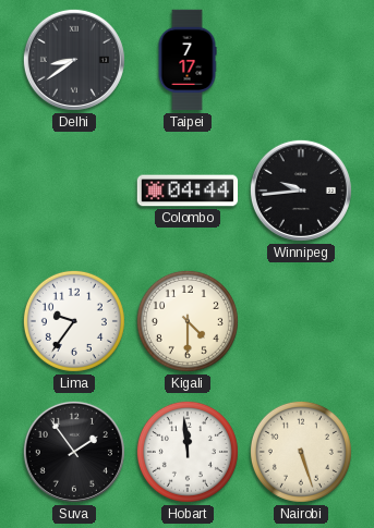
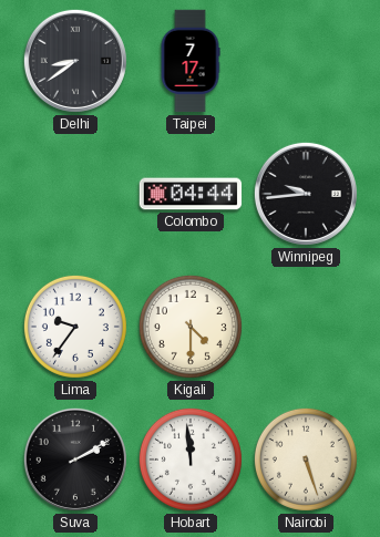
Suva: 1:54 -> 2:10
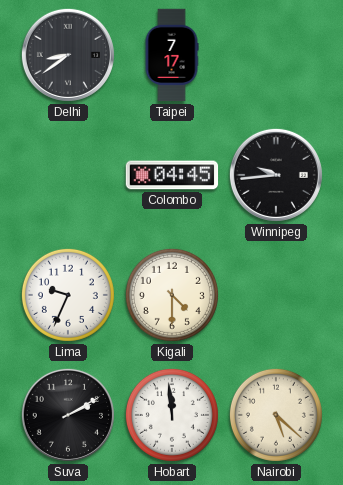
Colombo: 04:44 -> 04:45
Lima: 9:36 -> 9:34
Nairobi: 5:27 -> 5:22
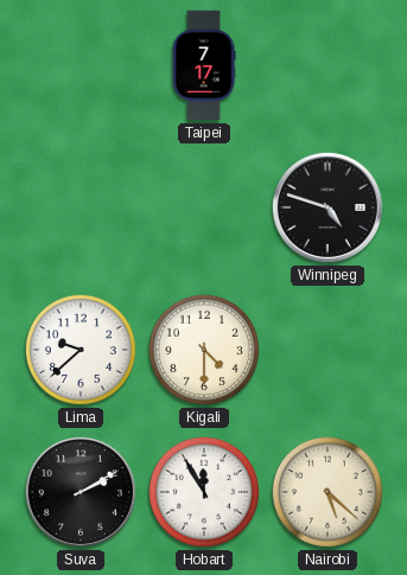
Delhi: 8:39 -> none
Colombo: 04:45 -> none
Winnipeg: 9:44 -> 4:48
Lima: 9:34 -> 9:38
Hobart: 11:59 -> 11:55
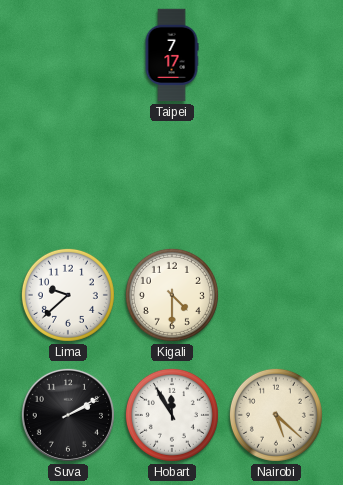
Winnipeg: 4:48 -> none
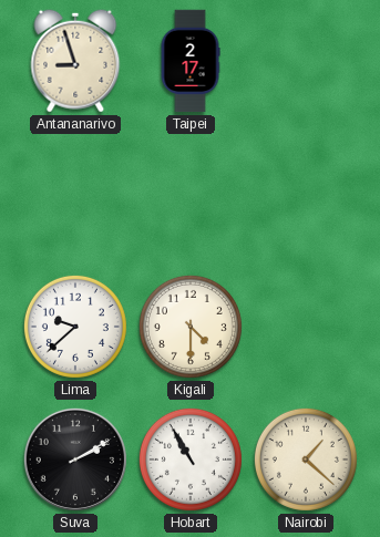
Antananarivo: none -> 8:57
Taipei: 7:17 -> 2:17
Hobart: 11:55 -> 10:55
Nairobi: 5:22 -> 1:22
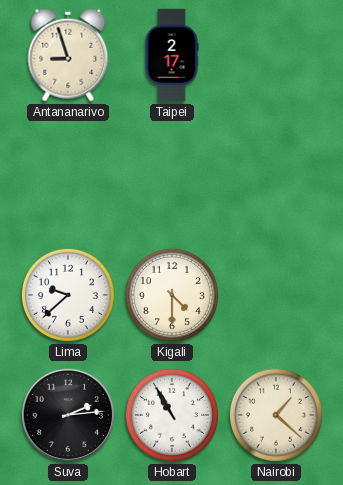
Suva: 2:10 -> 2:14
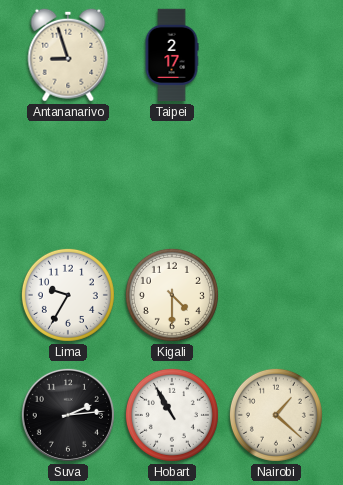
Lima: 9:38 -> 9:35
